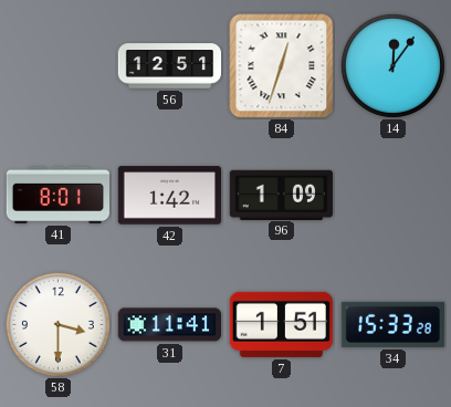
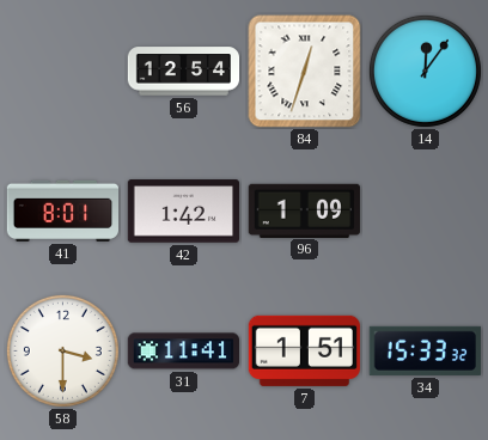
56: 12:51 -> 12:54
34: 15:33:28 -> 15:33:32
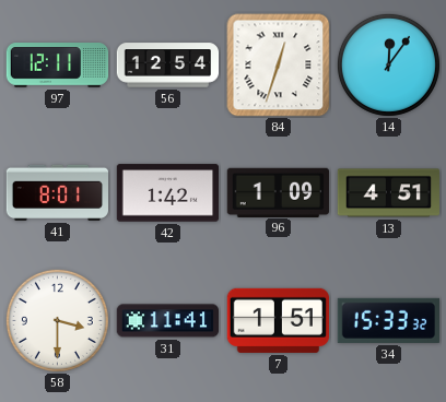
97: none -> 12:11
13: none -> 4:51
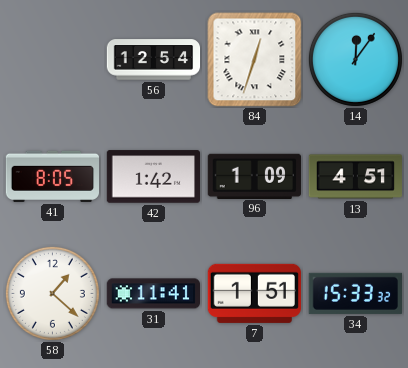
97: 12:11 -> none
41: 8:01 -> 8:05
58: 3:30 -> 1:22
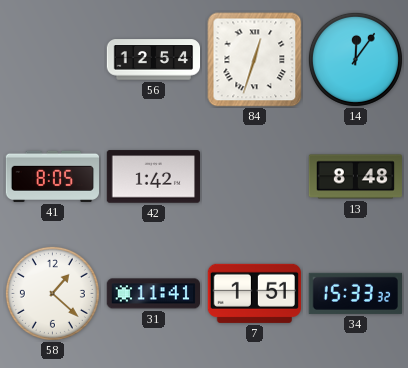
96: 1:09 -> none
13: 4:51 -> 8:48
